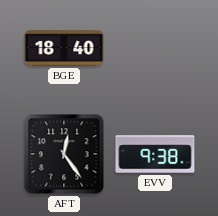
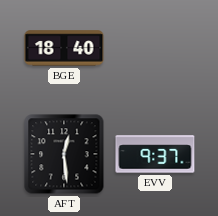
AFT: 12:24 -> 12:29
EVV: 9:38 -> 9:37
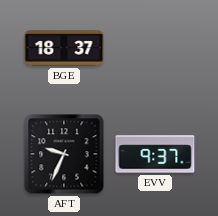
BGE: 18:40 -> 18:37
AFT: 12:29 -> 9:34
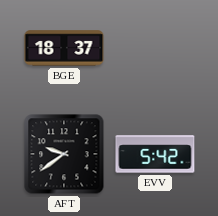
AFT: 9:34 -> 9:39
EVV: 9:37 -> 5:42
